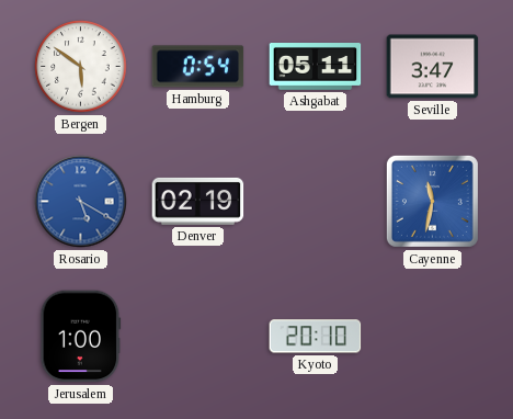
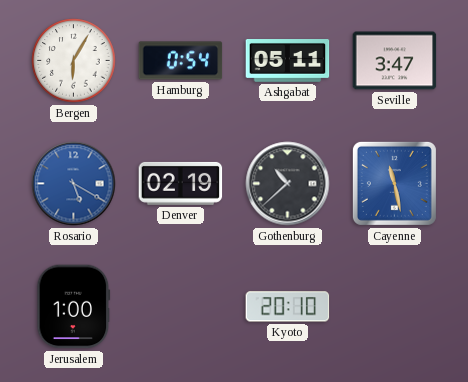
Bergen: 5:51 -> 6:05
Gothenburg: none -> 10:38
Cayenne: 11:32 -> 11:28
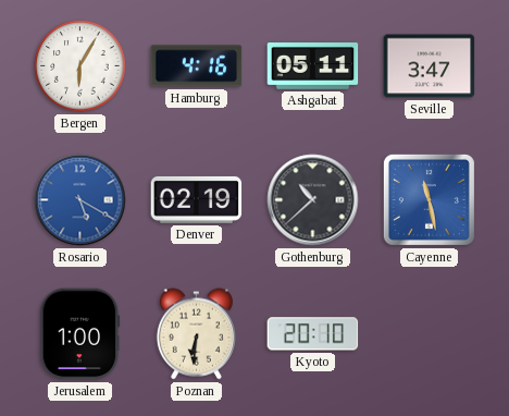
Hamburg: 0:54 -> 4:16
Poznan: none -> 6:31
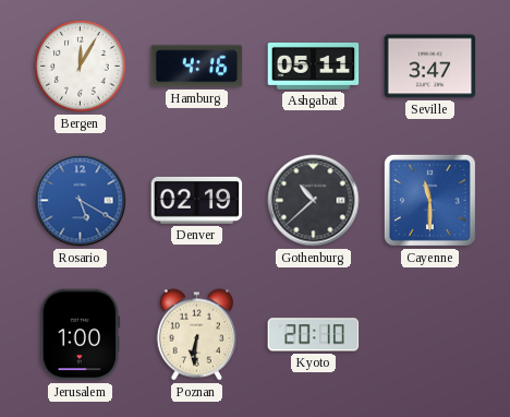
Bergen: 6:05 -> 12:05
Cayenne: 11:28 -> 11:30
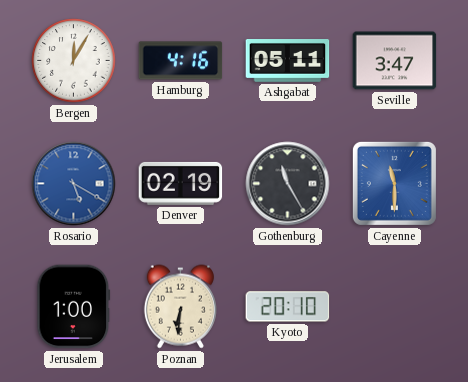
Gothenburg: 10:38 -> 11:25
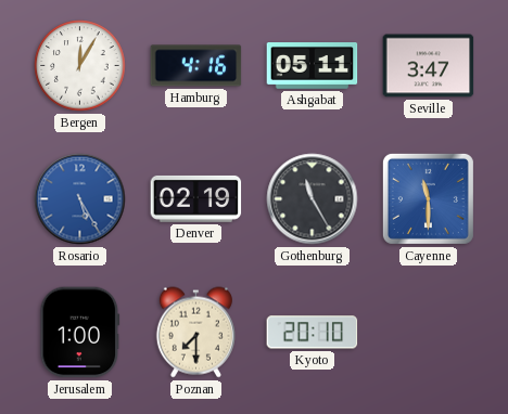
Rosario: 5:20 -> 5:25
Poznan: 6:31 -> 7:30
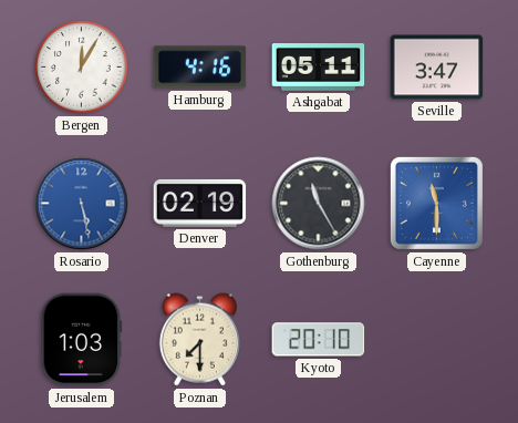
Rosario: 5:25 -> 5:28
Jerusalem: 1:00 -> 1:03
